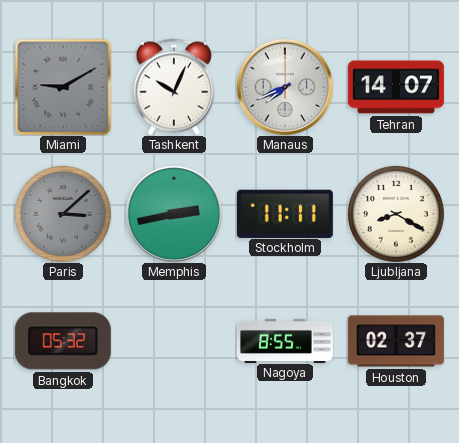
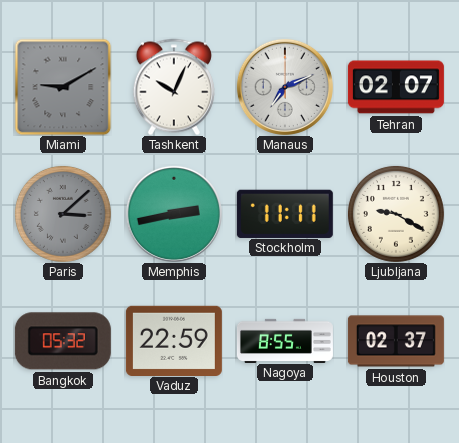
Manaus: 7:41 -> 7:11
Tehran: 14:07 -> 02:07
Ljubljana: 8:20 -> 9:20
Vaduz: none -> 22:59
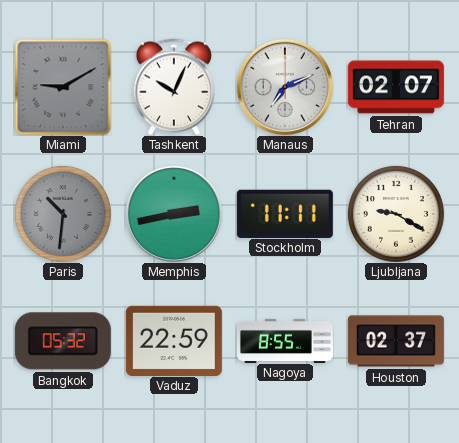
Paris: 3:08 -> 10:31
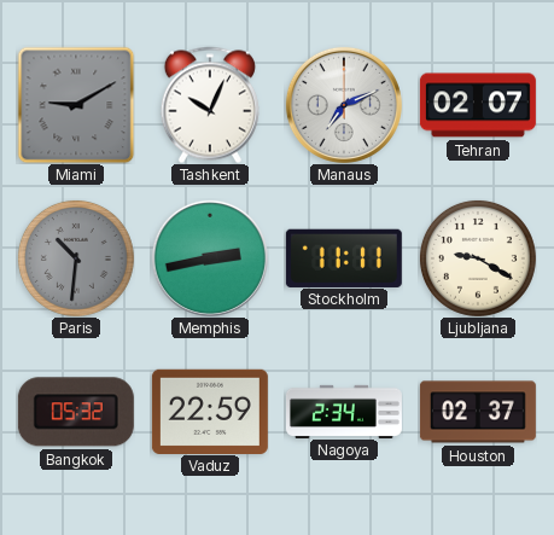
Nagoya: 8:55 -> 2:34
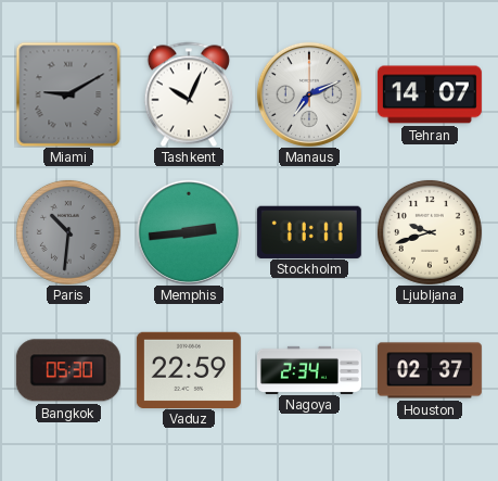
Tehran: 02:07 -> 14:07
Memphis: 2:43 -> 2:44
Ljubljana: 9:20 -> 9:42
Bangkok: 05:32 -> 05:30
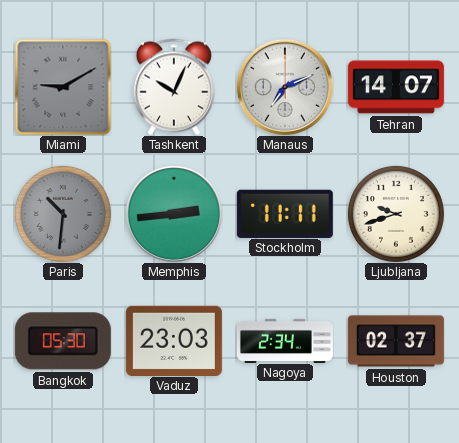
Vaduz: 22:59 -> 23:03
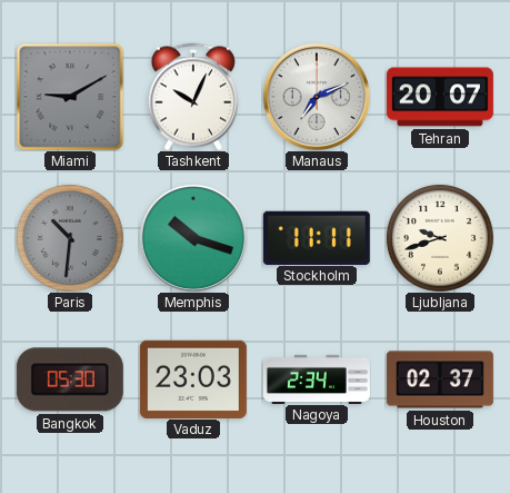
Tehran: 14:07 -> 20:07
Memphis: 2:44 -> 10:18
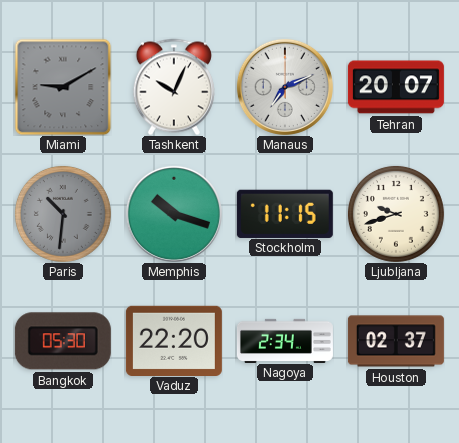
Stockholm: 11:11 -> 11:15
Vaduz: 23:03 -> 22:20
